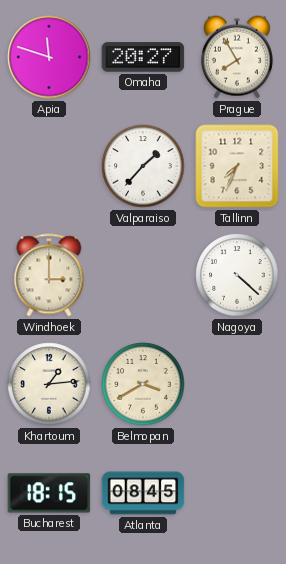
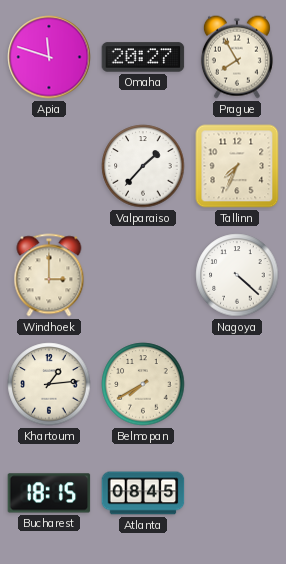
Belmopan: 3:40 -> 7:40
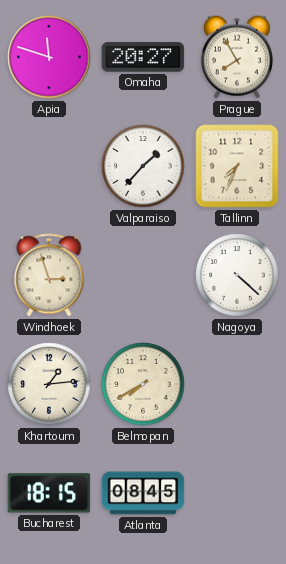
Windhoek: 3:00 -> 2:57
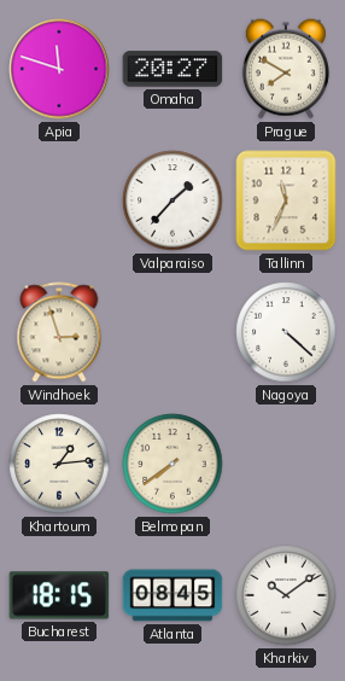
Prague: 7:55 -> 7:50
Tallinn: 7:34 -> 11:34
Belmopan: 7:40 -> 7:39
Kharkiv: none -> 10:09
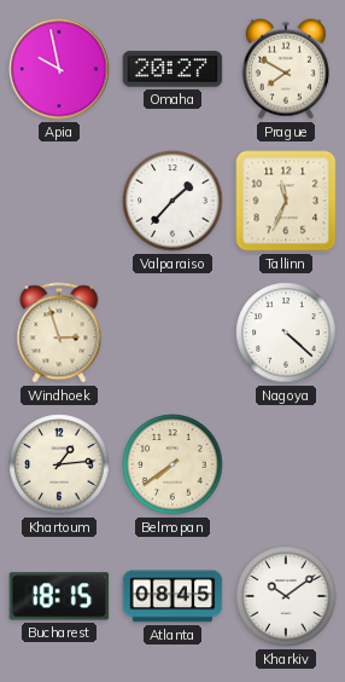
Apia: 11:48 -> 9:58
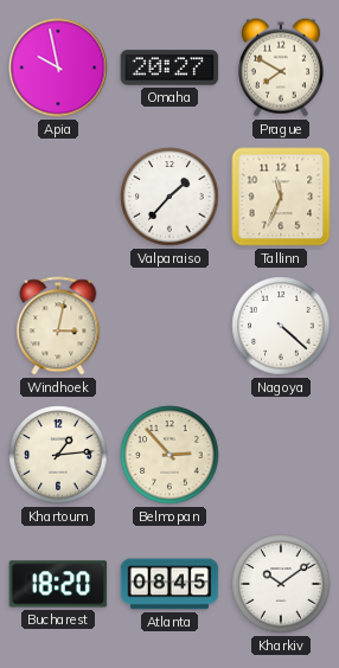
Windhoek: 2:57 -> 3:02
Belmopan: 7:39 -> 2:53
Bucharest: 18:15 -> 18:20
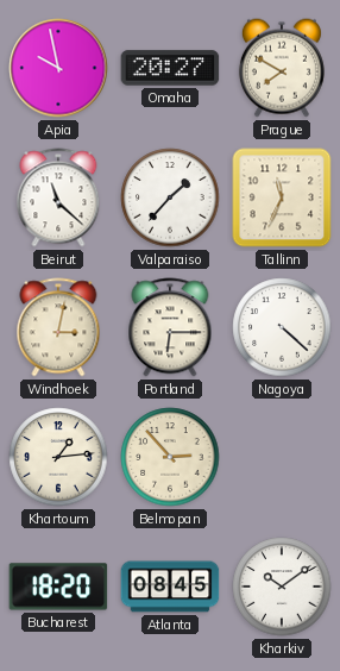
Beirut: none -> 11:22
Portland: none -> 6:15
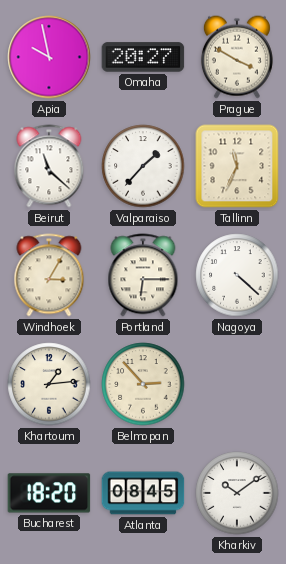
Prague: 7:50 -> 3:50
Windhoek: 3:02 -> 3:05
